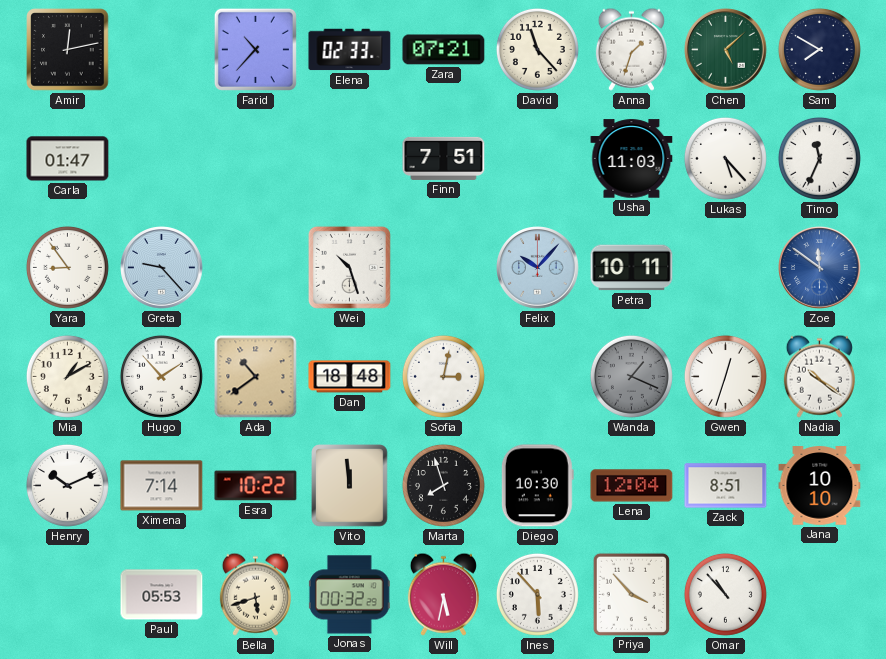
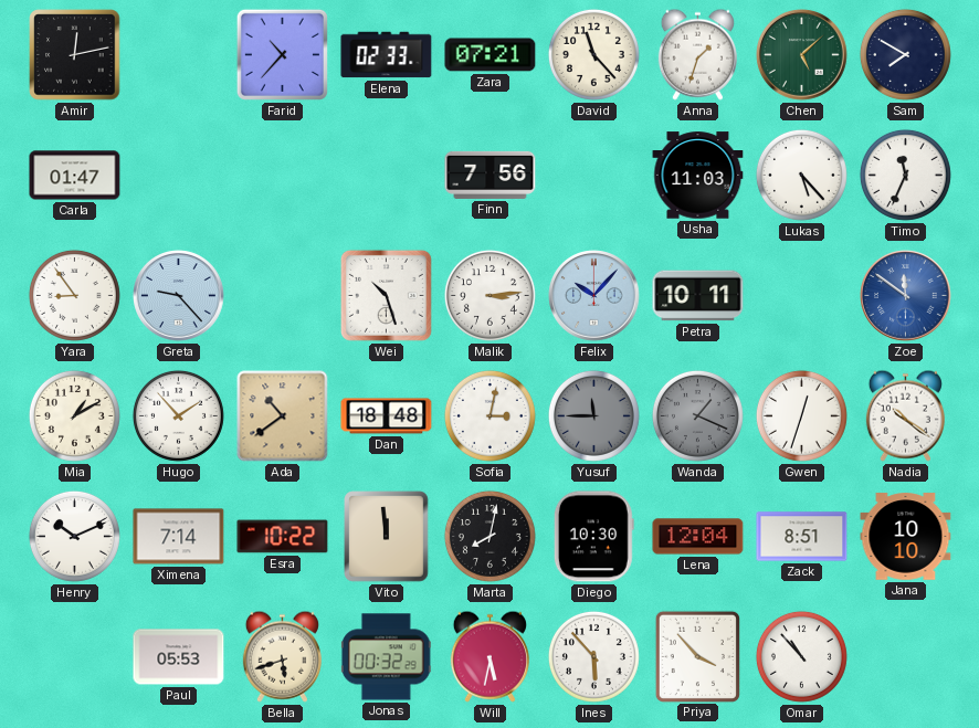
Finn: 7:51 -> 7:56
Malik: none -> 3:14
Yusuf: none -> 11:45
Marta: 7:57 -> 8:02
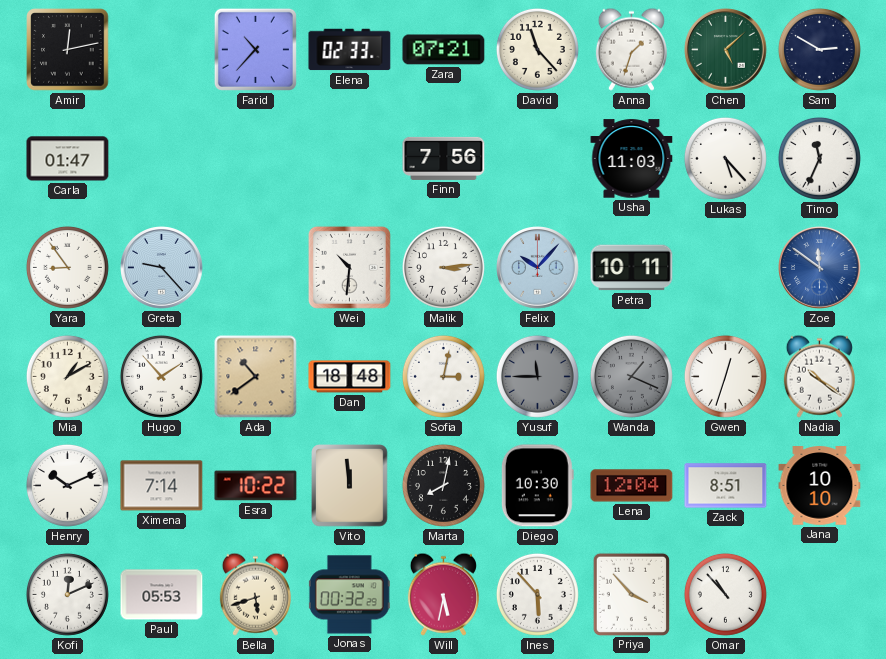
Sam: 7:50 -> 2:50
Wei: 10:27 -> 10:31
Kofi: none -> 12:11
